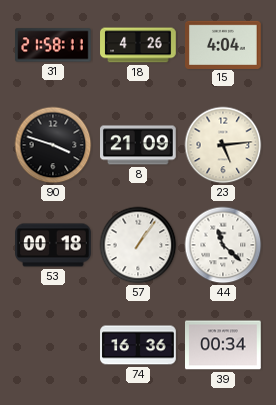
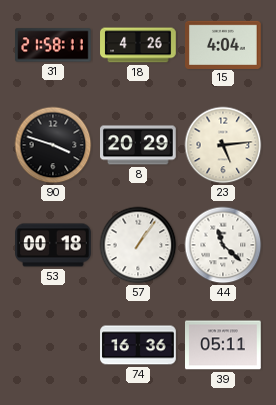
8: 21:09 -> 20:29
39: 00:34 -> 05:11
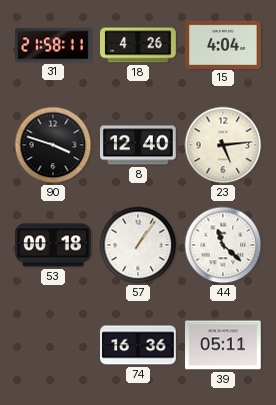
8: 20:29 -> 12:40
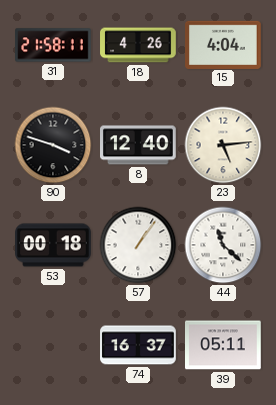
74: 16:36 -> 16:37
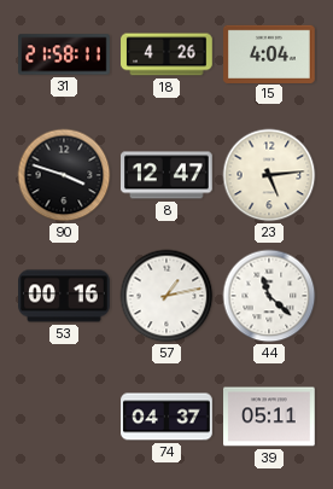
8: 12:40 -> 12:47
53: 00:18 -> 00:16
57: 1:06 -> 1:13
74: 16:37 -> 04:37
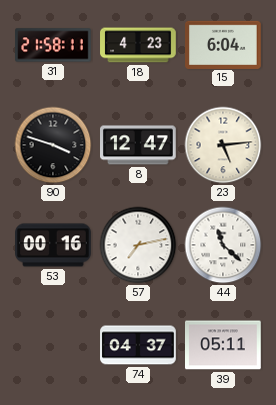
18: 4:26 -> 4:23
15: 4:04 -> 6:04
57: 1:13 -> 7:13
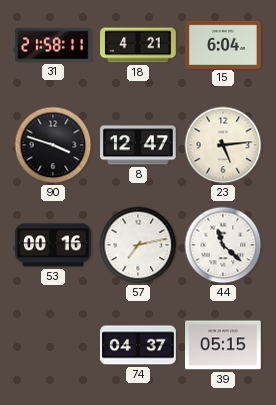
18: 4:23 -> 4:21
39: 05:11 -> 05:15
